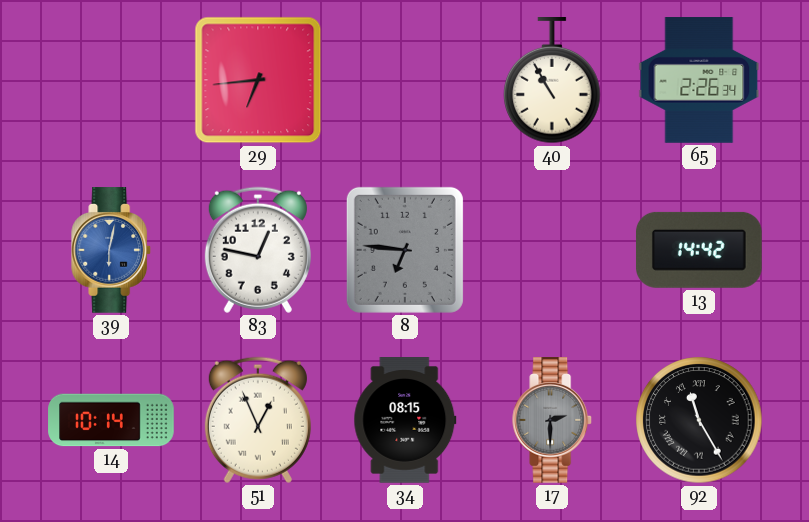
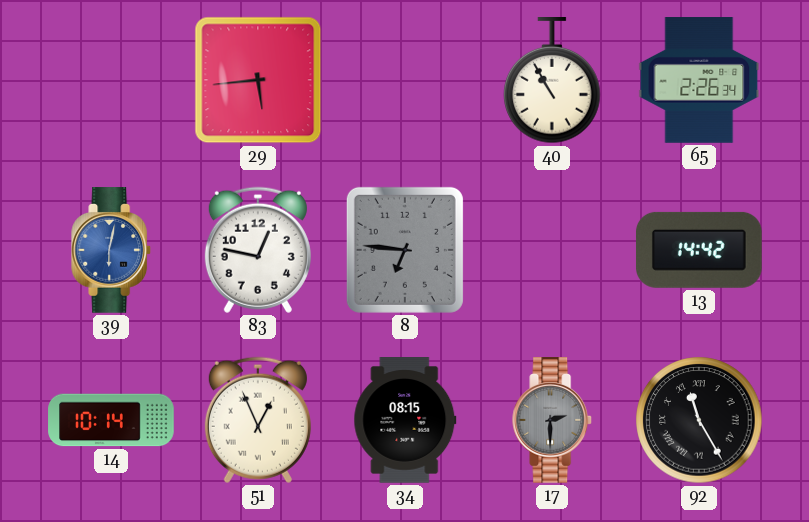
29: 6:44 -> 5:44
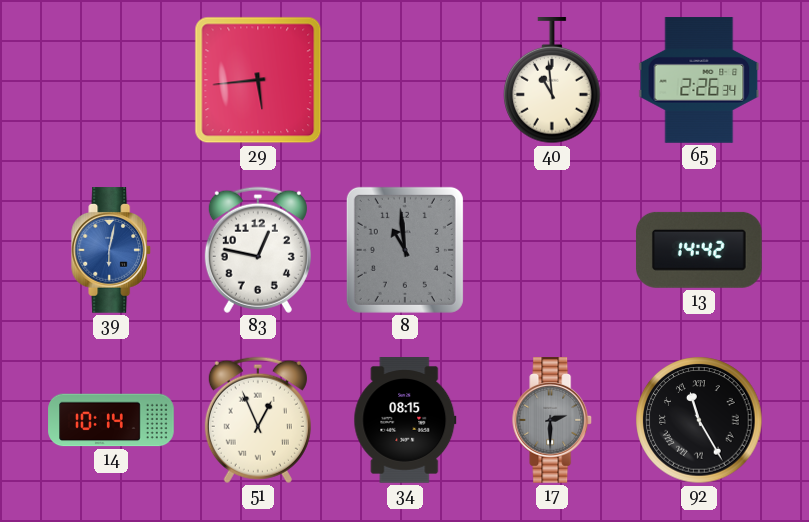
40: 10:55 -> 10:59
8: 6:46 -> 10:59
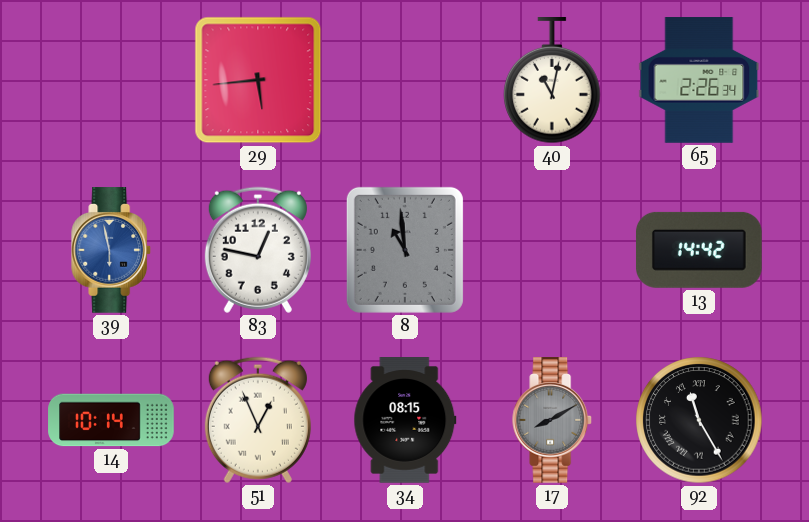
40: 10:59 -> 11:02
39: 6:02 -> 5:58
17: 2:30 -> 8:10
